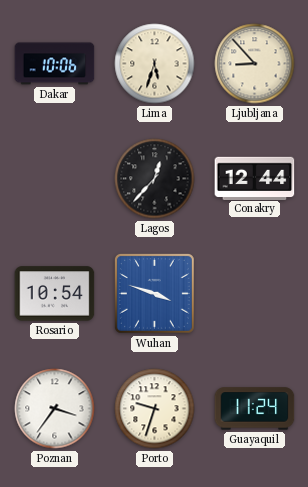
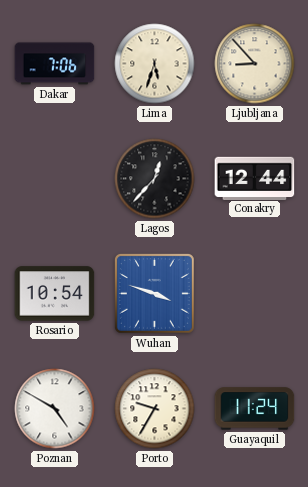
Dakar: 10:06 -> 7:06
Poznan: 3:36 -> 4:50
Porto: 9:33 -> 9:35
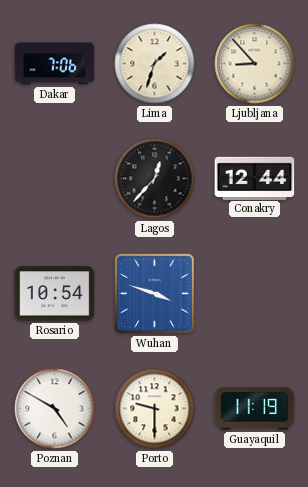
Lima: 5:33 -> 1:33
Porto: 9:35 -> 9:30
Guayaquil: 11:24 -> 11:19
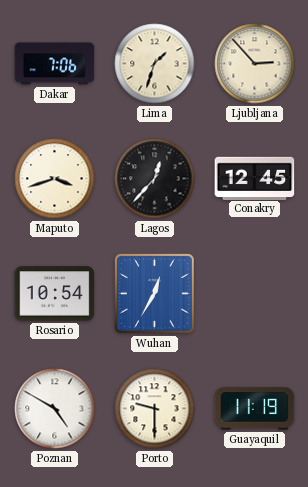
Ljubljana: 8:53 -> 2:53
Maputo: none -> 3:42
Conakry: 12:44 -> 12:45
Wuhan: 3:48 -> 12:35
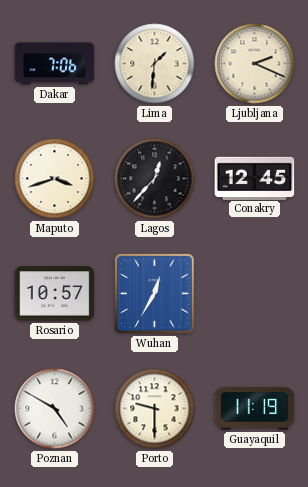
Lima: 1:33 -> 1:31
Ljubljana: 2:53 -> 2:19
Rosario: 10:54 -> 10:57
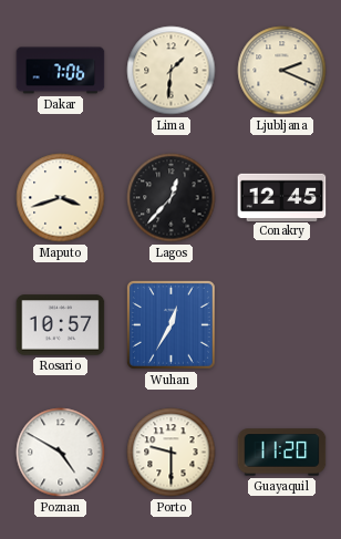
Guayaquil: 11:19 -> 11:20
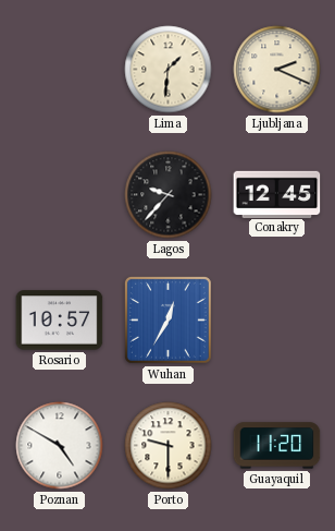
Dakar: 7:06 -> none
Maputo: 3:42 -> none
Lagos: 12:37 -> 9:37
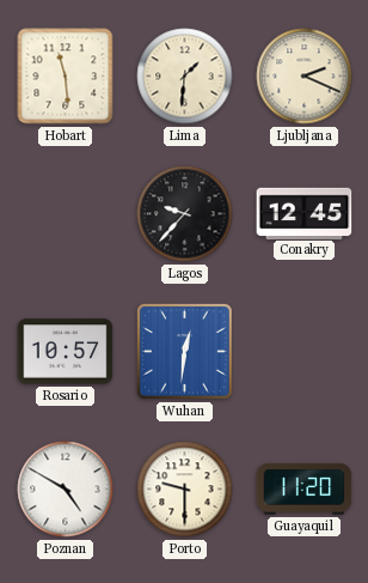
Hobart: none -> 11:29
Wuhan: 12:35 -> 12:31
